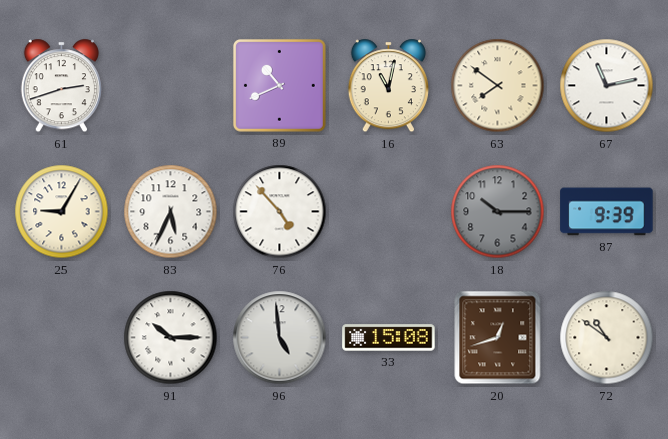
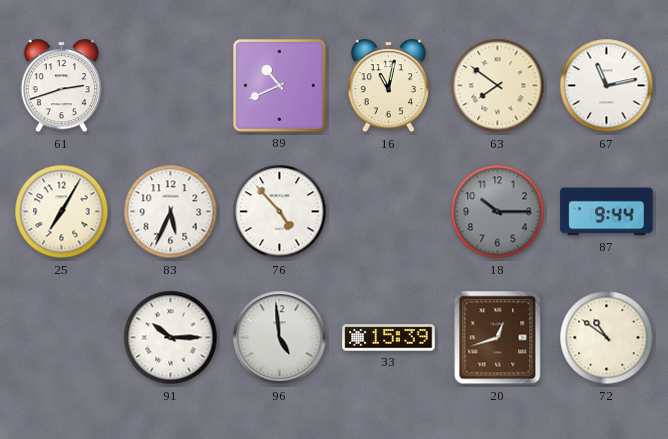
25: 9:05 -> 7:05
87: 9:39 -> 9:44
33: 15:08 -> 15:39
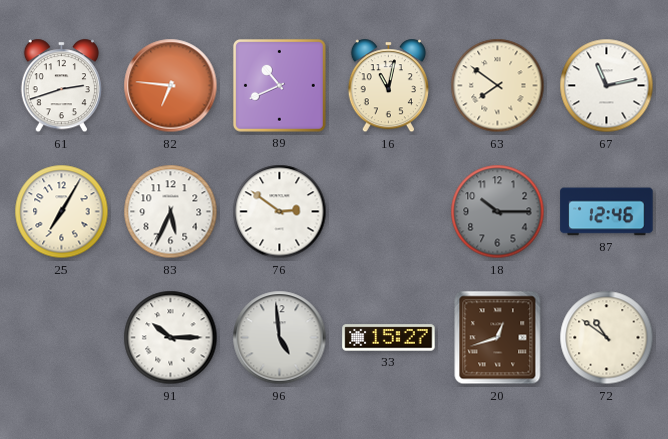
82: none -> 6:46
76: 4:53 -> 2:51
87: 9:44 -> 12:46
33: 15:39 -> 15:27
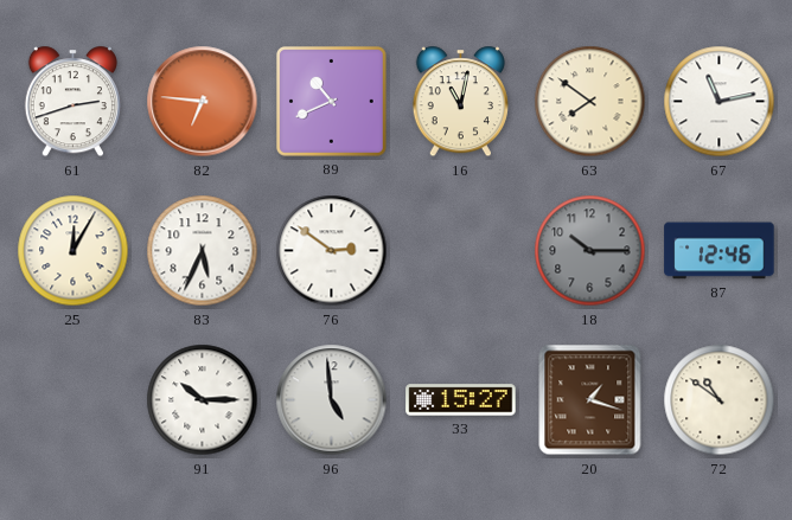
25: 7:05 -> 12:05
20: 12:42 -> 1:18
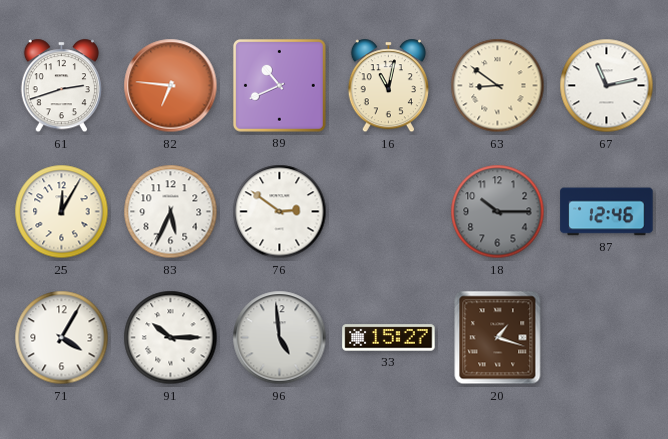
63: 7:51 -> 8:51
71: none -> 4:05
72: 10:51 -> none
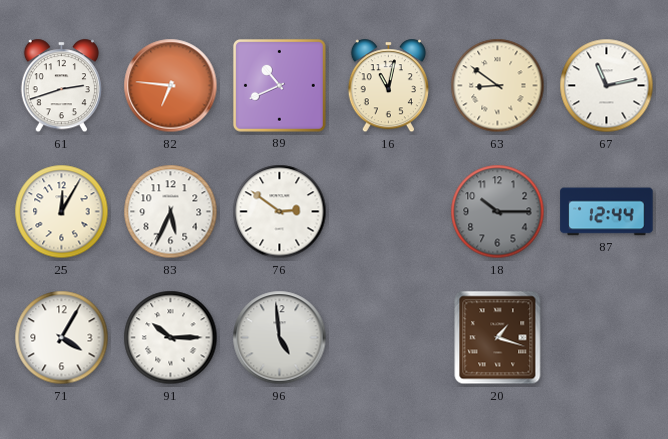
87: 12:46 -> 12:44
33: 15:27 -> none
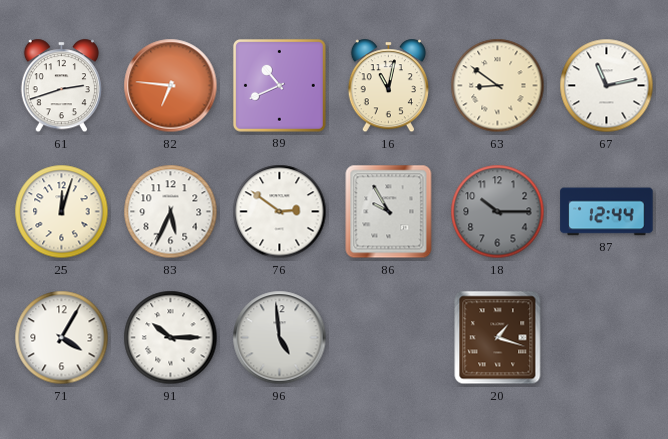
25: 12:05 -> 12:03
86: none -> 9:55
